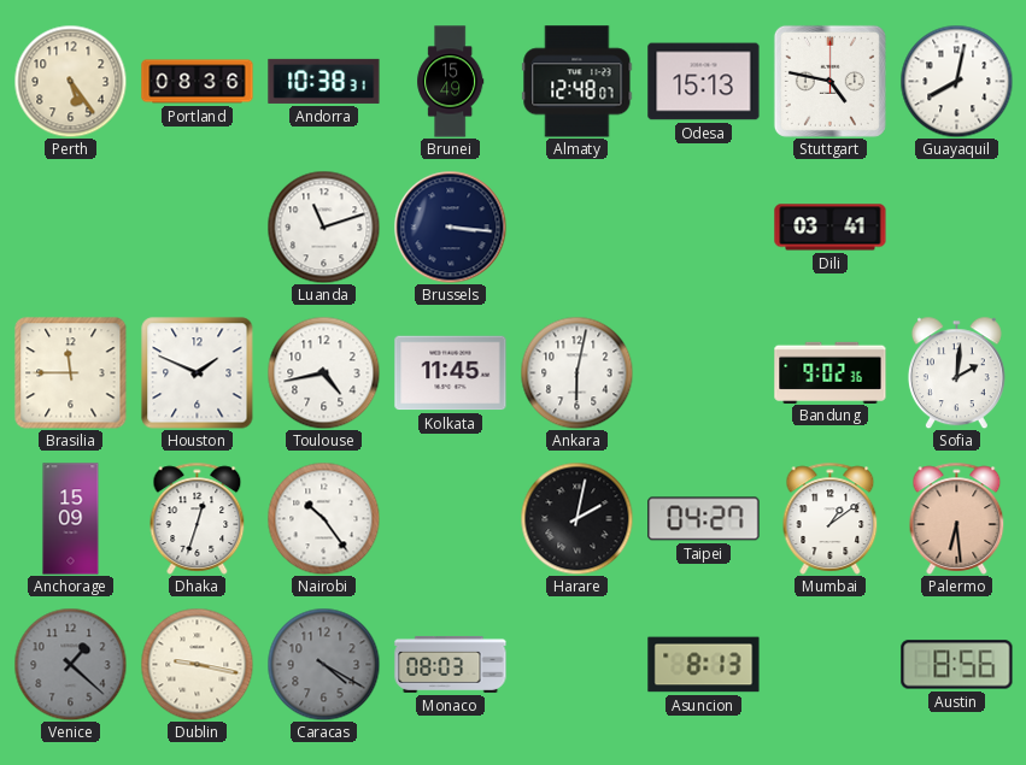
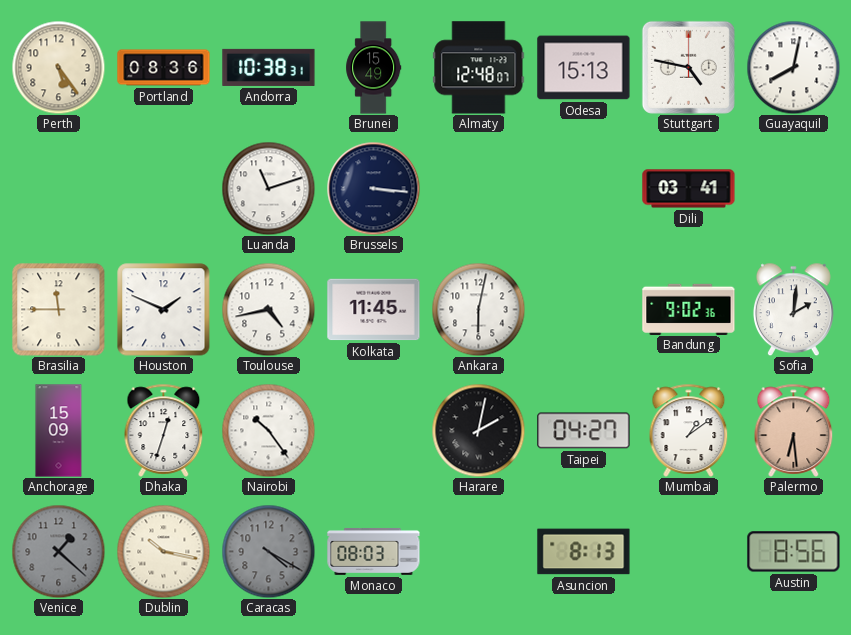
Dublin: 9:17 -> 10:17
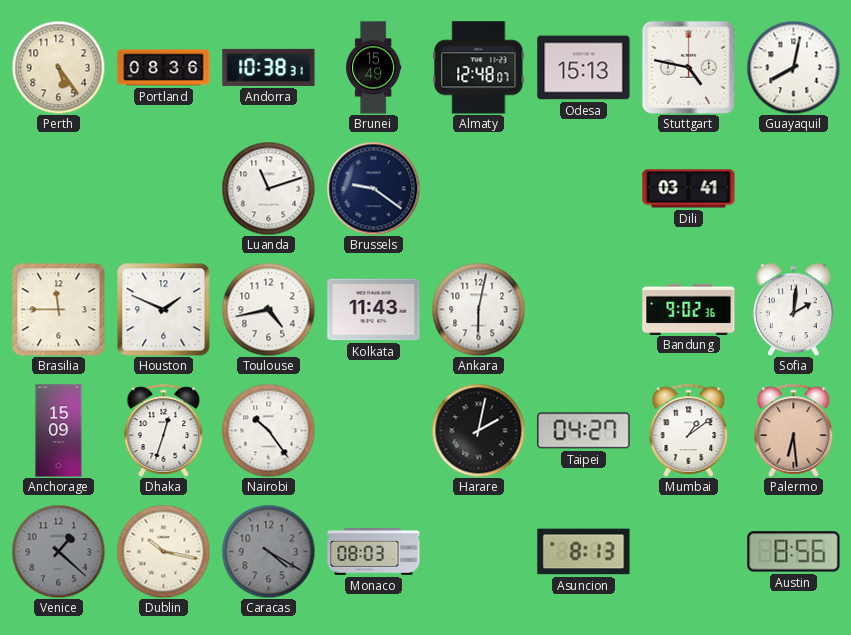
Brussels: 3:16 -> 9:21
Kolkata: 11:45 -> 11:43
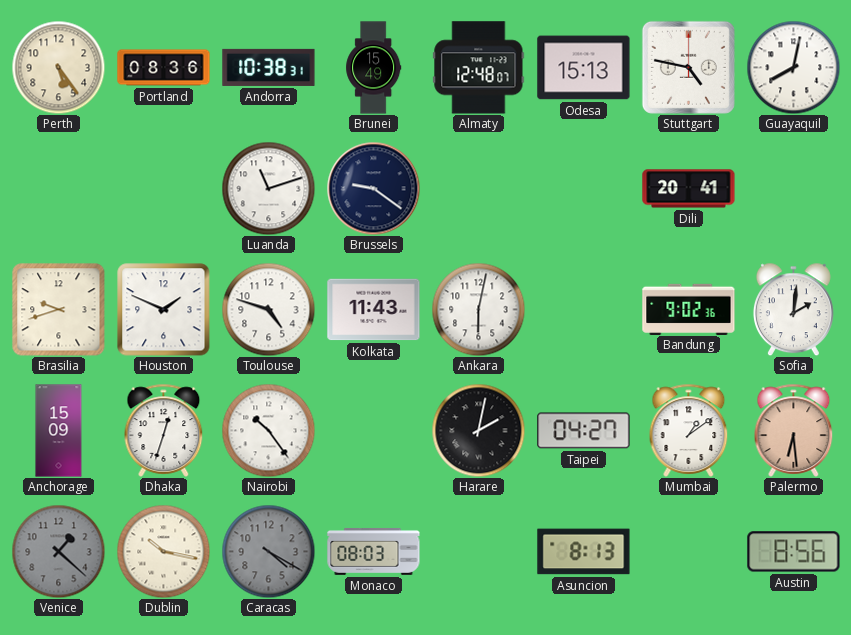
Dili: 03:41 -> 20:41
Brasilia: 11:45 -> 9:42
Toulouse: 4:43 -> 4:48
